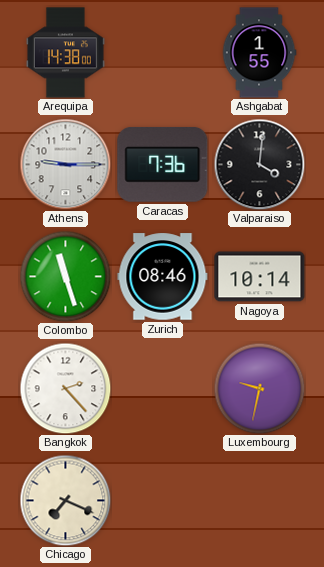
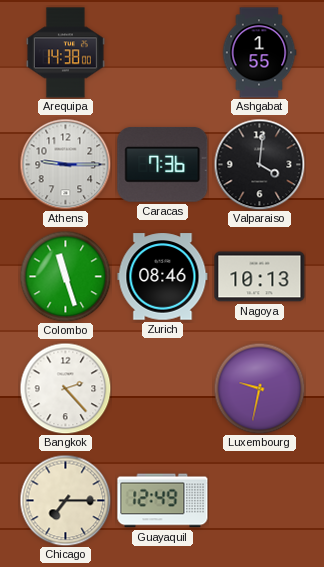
Nagoya: 10:14 -> 10:13
Chicago: 7:19 -> 7:15
Guayaquil: none -> 12:49
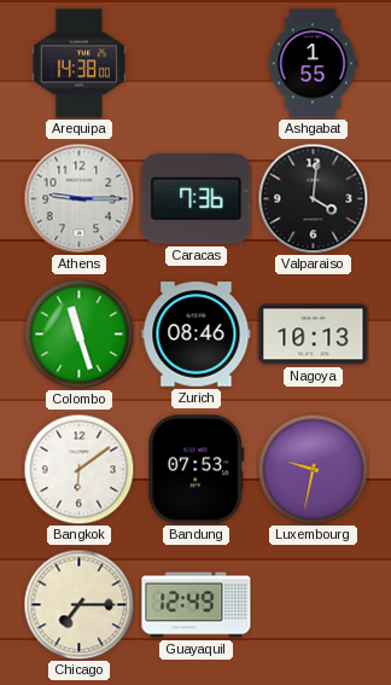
Bangkok: 2:23 -> 6:09
Bandung: none -> 07:53
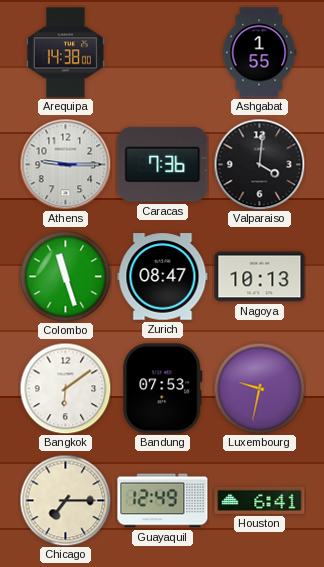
Zurich: 08:46 -> 08:47
Houston: none -> 6:41
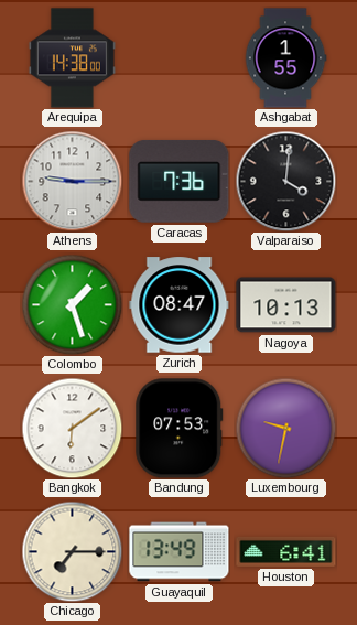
Colombo: 11:27 -> 1:27
Guayaquil: 12:49 -> 13:49
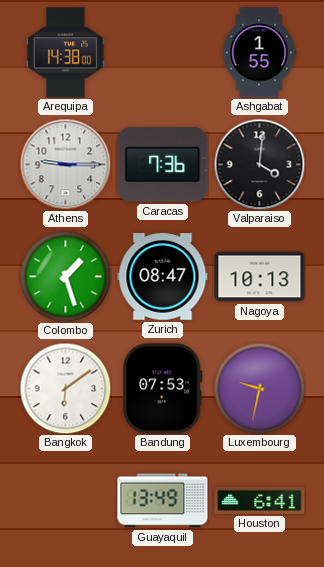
Chicago: 7:15 -> none
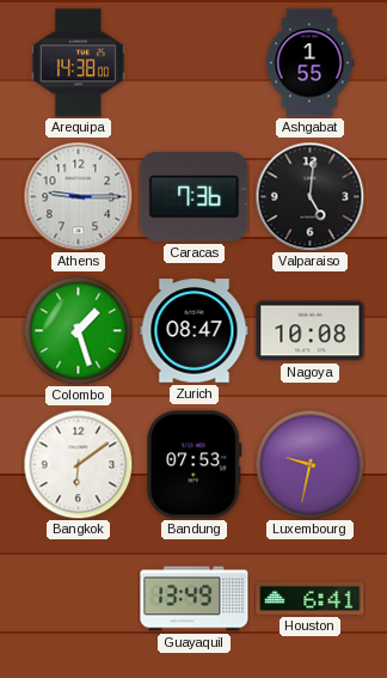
Valparaiso: 4:01 -> 5:01
Nagoya: 10:13 -> 10:08
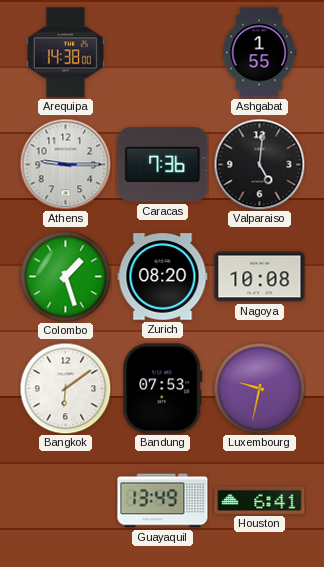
Zurich: 08:47 -> 08:20
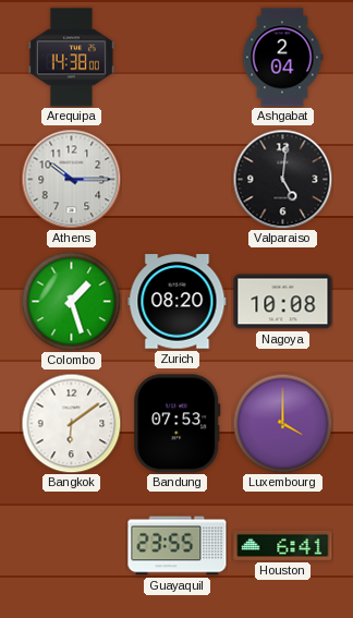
Ashgabat: 1:55 -> 2:04
Athens: 9:15 -> 10:15
Caracas: 7:36 -> none
Luxembourg: 9:32 -> 4:00
Guayaquil: 13:49 -> 23:55
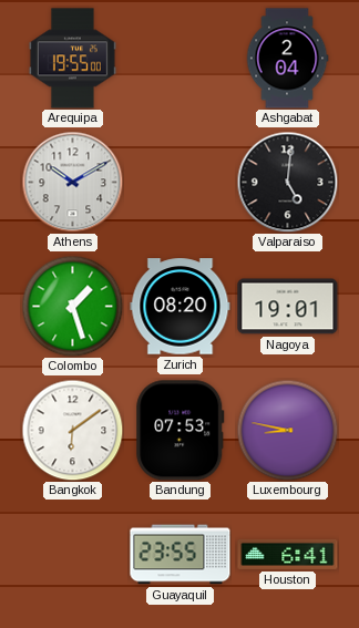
Arequipa: 14:38 -> 19:55
Athens: 10:15 -> 10:10
Nagoya: 10:08 -> 19:01
Luxembourg: 4:00 -> 8:47
